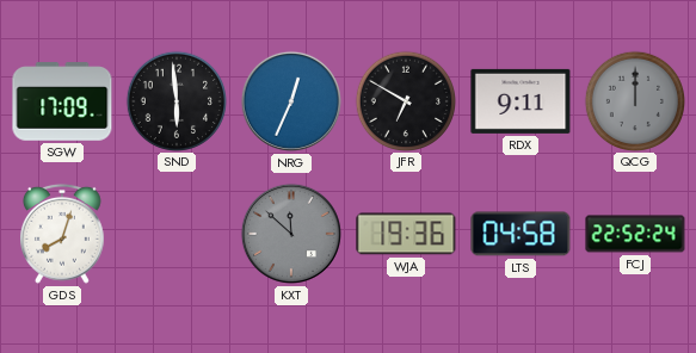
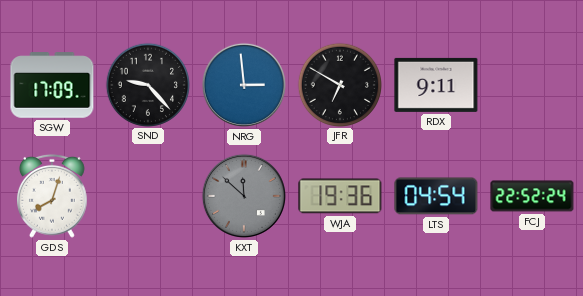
SND: 5:59 -> 9:23
NRG: 12:34 -> 2:59
QCG: 12:00 -> none
LTS: 04:58 -> 04:54
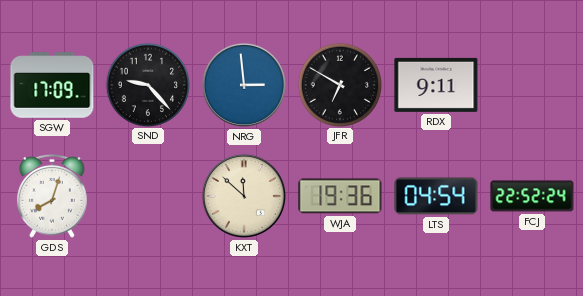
KXT dial: grey -> cream
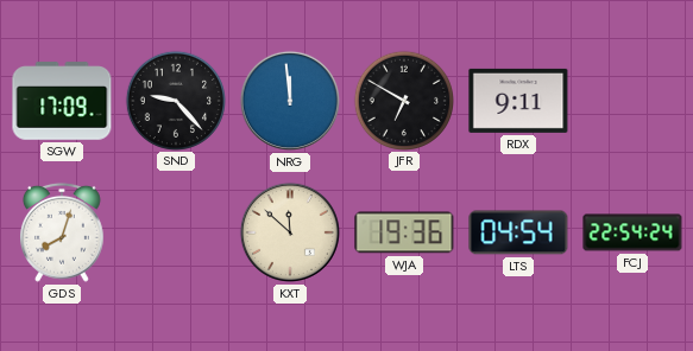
NRG: 2:59 -> 11:59
FCJ: 22:52 -> 22:54
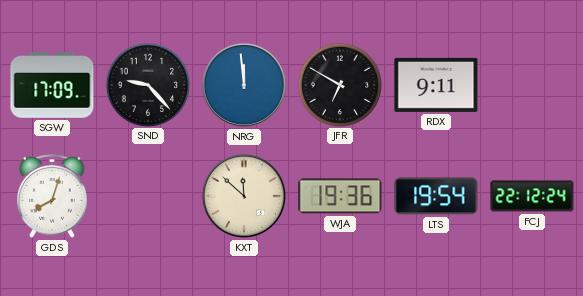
LTS: 04:54 -> 19:54
FCJ: 22:54 -> 22:12
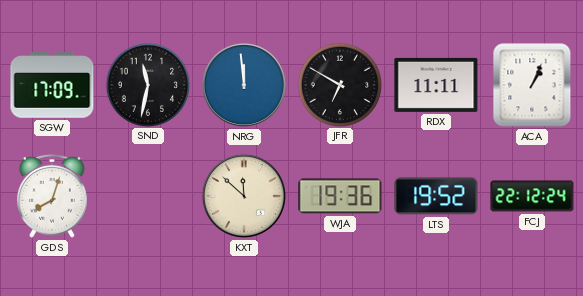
SND: 9:23 -> 11:32
RDX: 9:11 -> 11:11
ACA: none -> 1:04
LTS: 19:54 -> 19:52
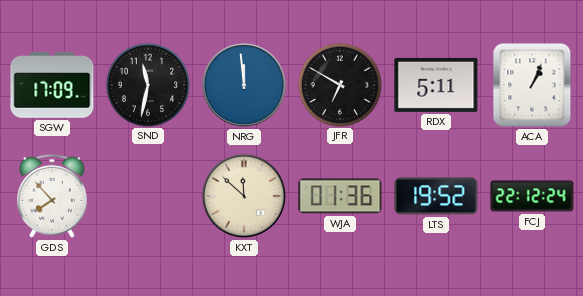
RDX: 11:11 -> 5:11
GDS: 8:03 -> 7:53
WJA: 19:36 -> 01:36
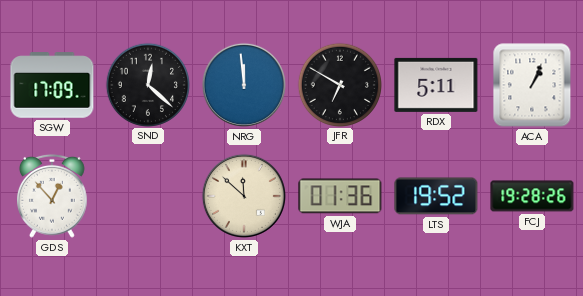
SND: 11:32 -> 12:22
GDS: 7:53 -> 12:53
FCJ: 22:12 -> 19:28
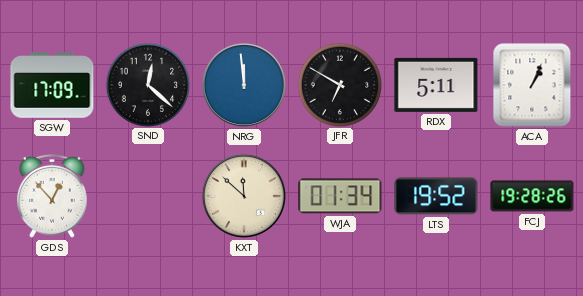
WJA: 01:36 -> 01:34
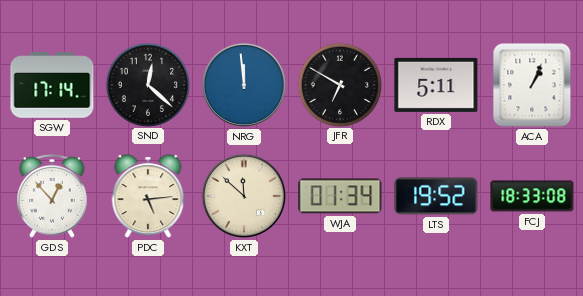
SGW: 17:09 -> 17:14
PDC: none -> 5:14
FCJ: 19:28 -> 18:33
